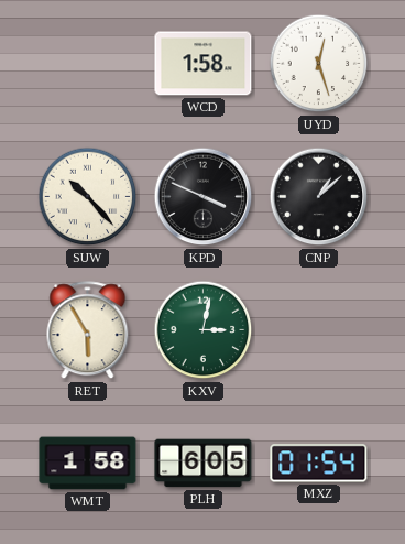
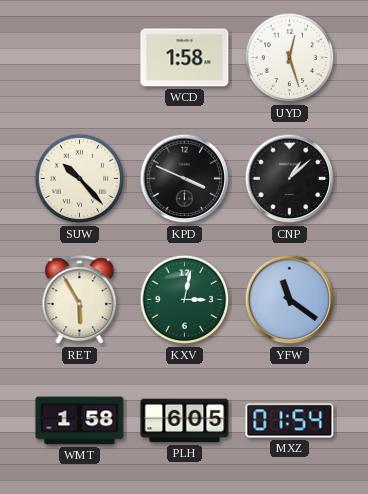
YFW: none -> 11:21
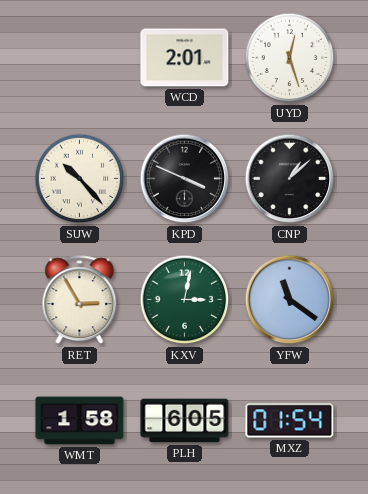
WCD: 1:58 -> 2:01
RET: 5:55 -> 2:55
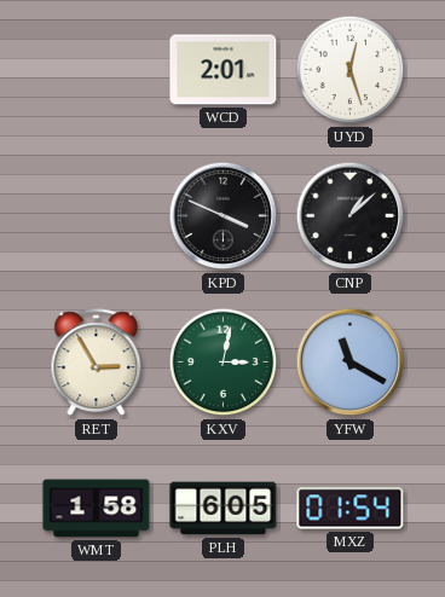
SUW: 10:23 -> none
YFW: 11:21 -> 11:20
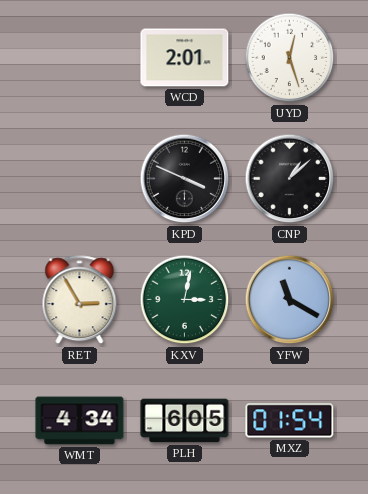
WMT: 1:58 -> 4:34
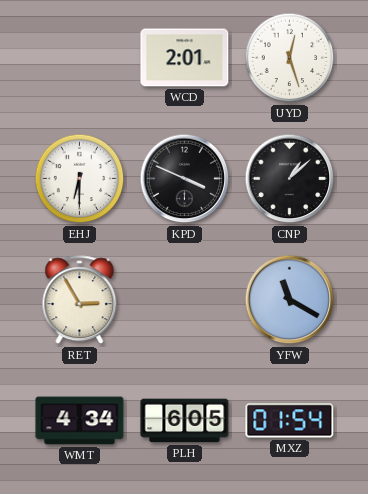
EHJ: none -> 6:30
KXV: 3:02 -> none
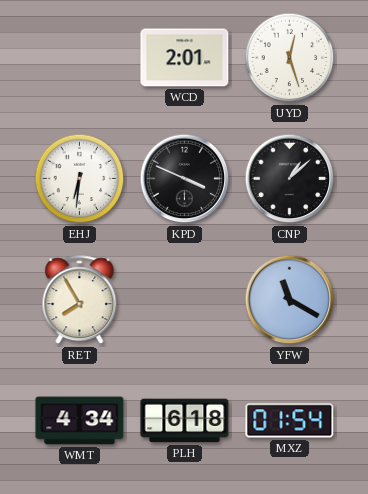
EHJ: 6:30 -> 6:31
RET: 2:55 -> 7:55
PLH: 6:05 -> 6:18
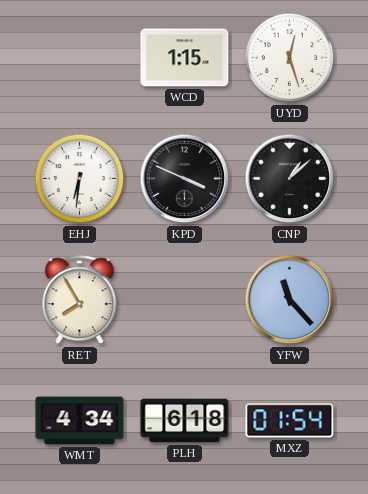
WCD: 2:01 -> 1:15
YFW: 11:20 -> 11:23
